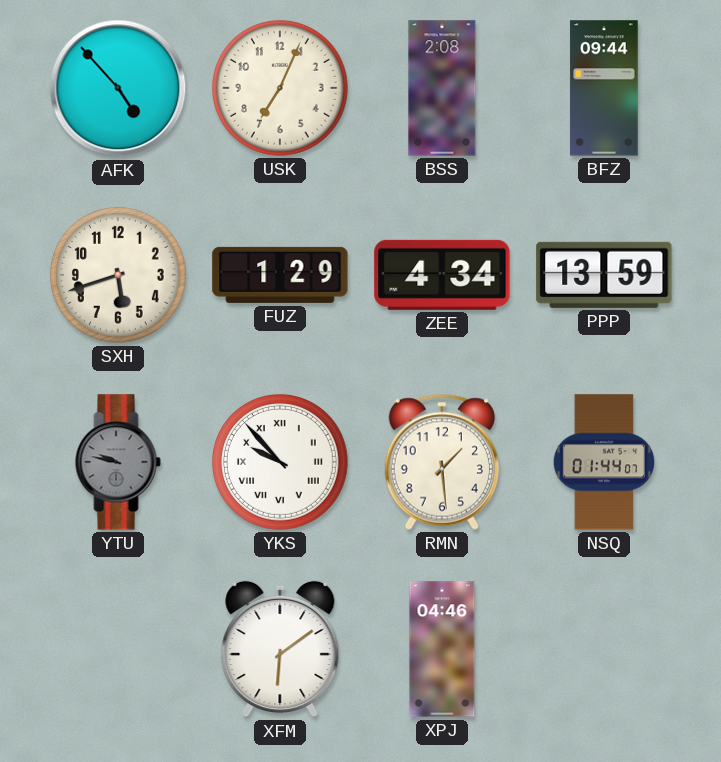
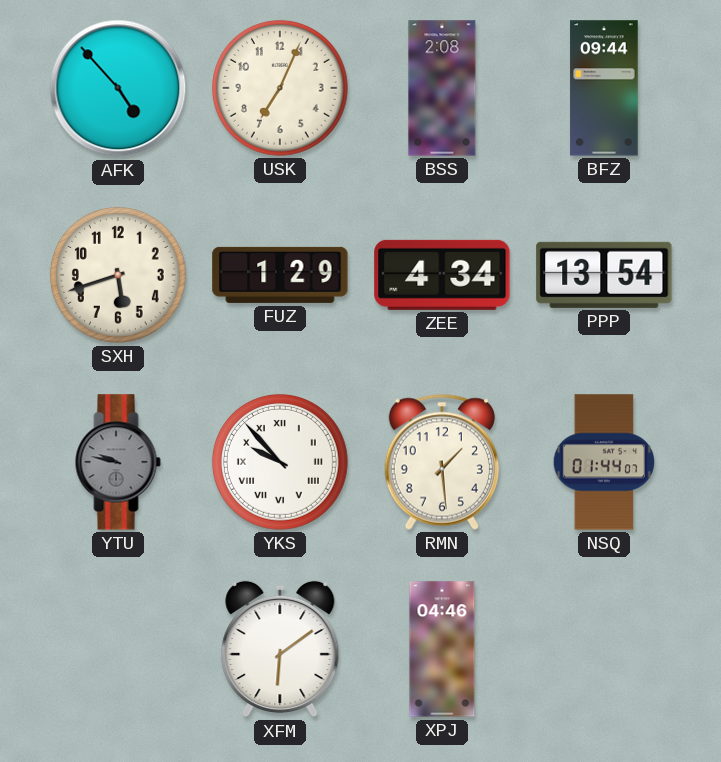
PPP: 13:59 -> 13:54
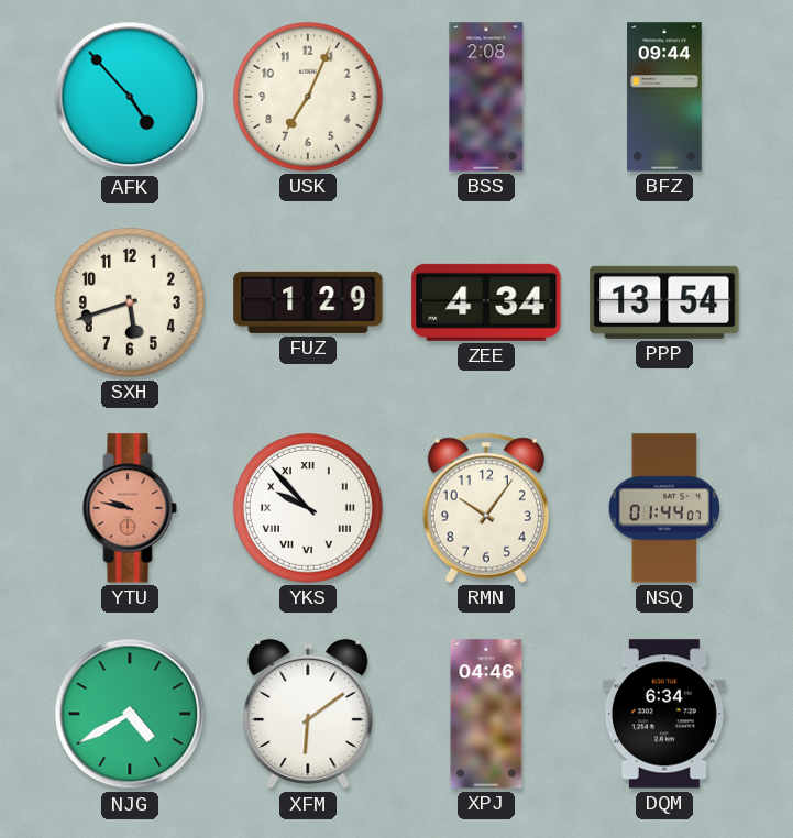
YTU dial: grey -> salmon
RMN: 1:29 -> 10:06
NJG: none -> 4:40
DQM: none -> 6:34
